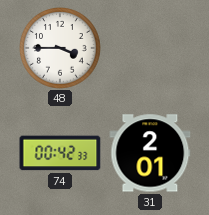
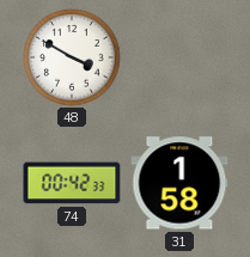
48: 3:45 -> 3:50
31: 2:01 -> 1:58
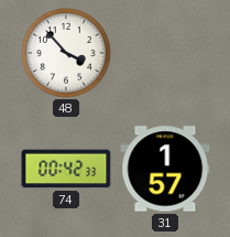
48: 3:50 -> 3:53
31: 1:58 -> 1:57
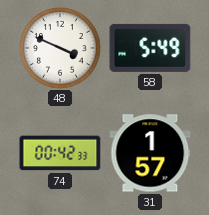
48: 3:53 -> 3:49
58: none -> 5:49
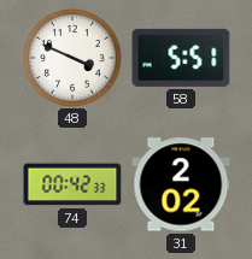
58: 5:49 -> 5:51
31: 1:57 -> 2:02
